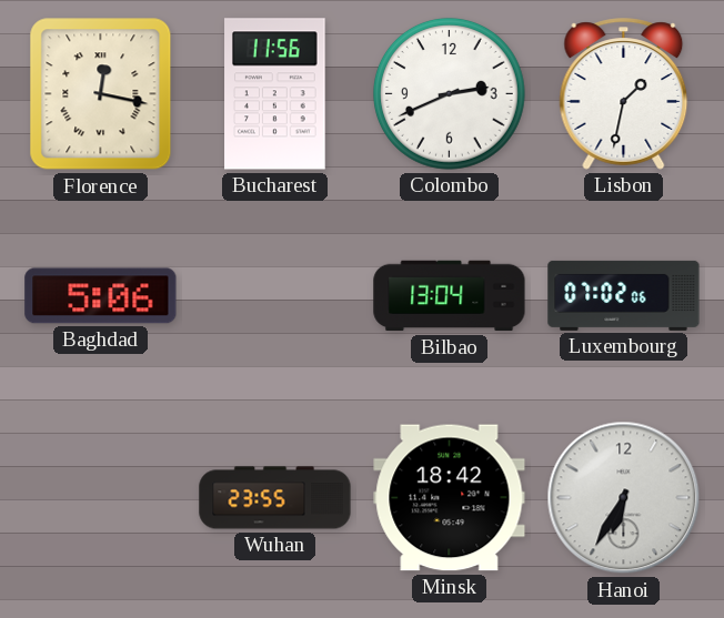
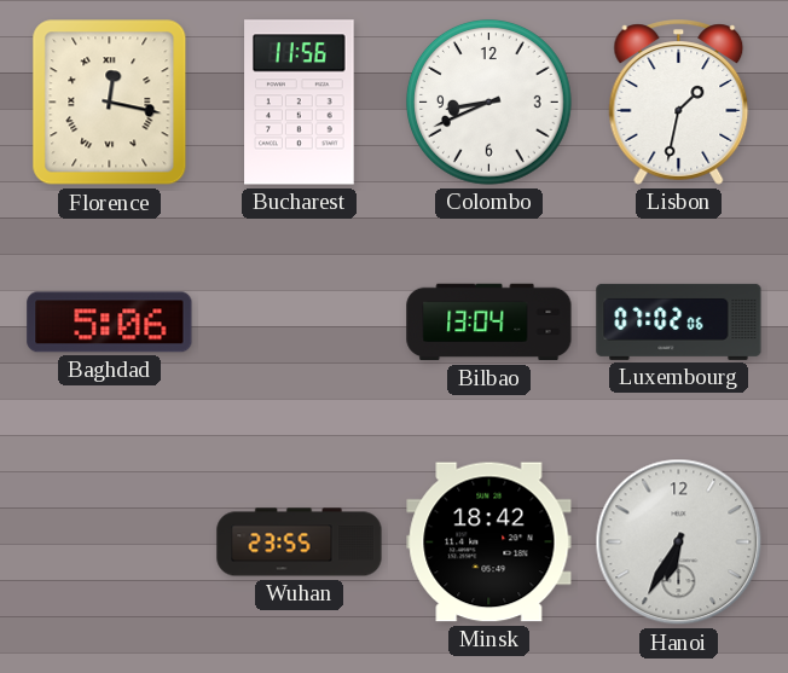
Colombo: 2:41 -> 8:41
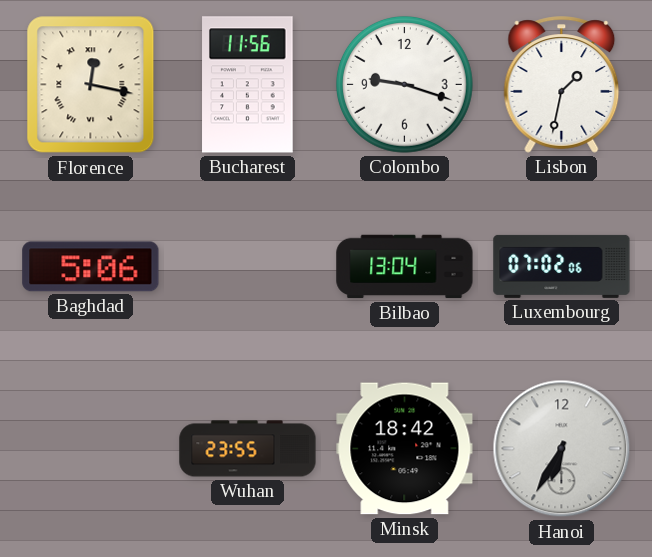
Colombo: 8:41 -> 9:18
